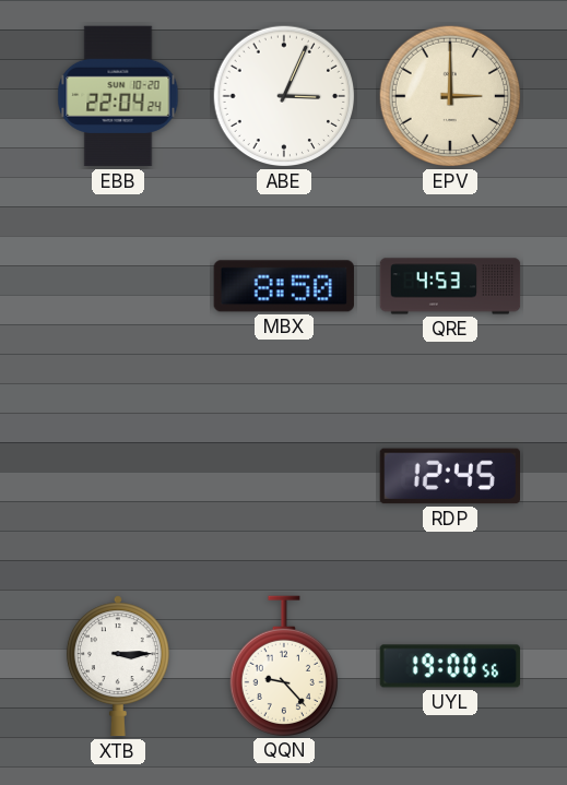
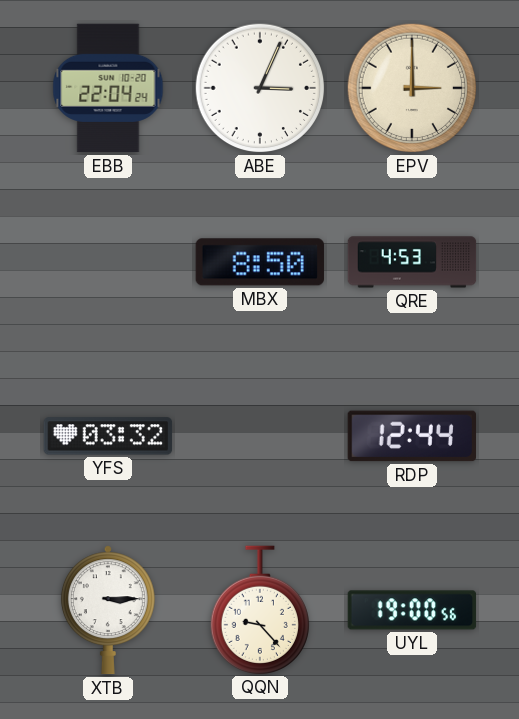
YFS: none -> 03:32
RDP: 12:45 -> 12:44
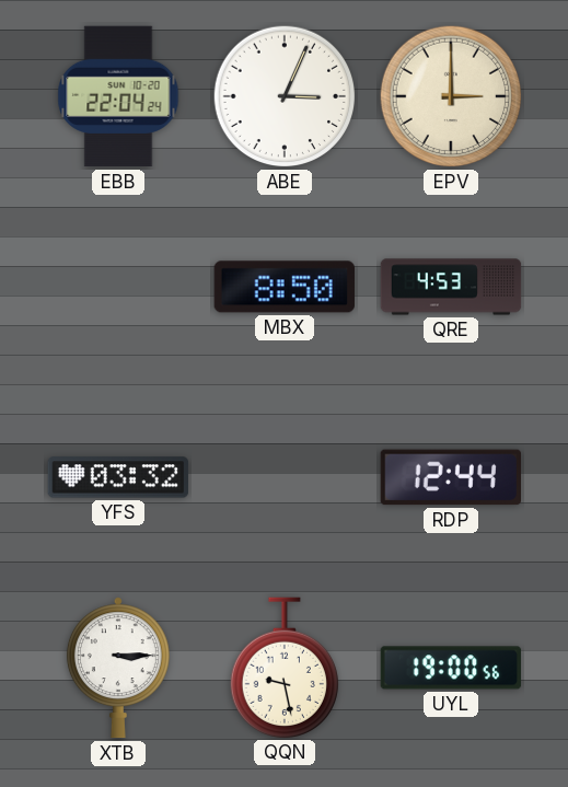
QQN: 9:23 -> 9:28
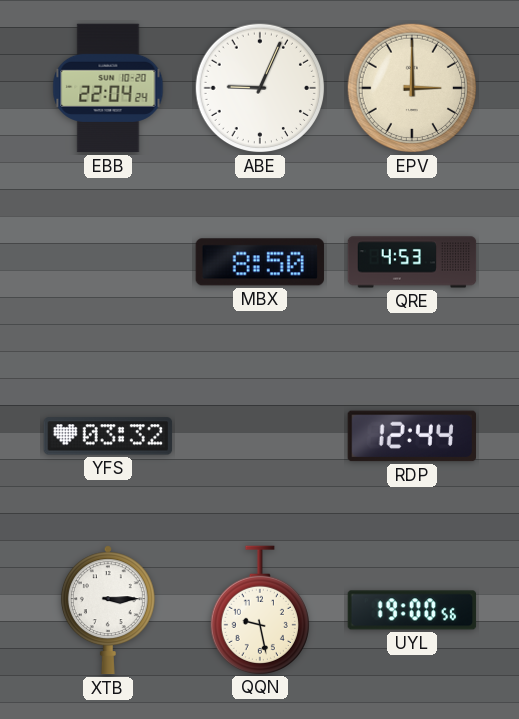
ABE: 3:04 -> 9:04
